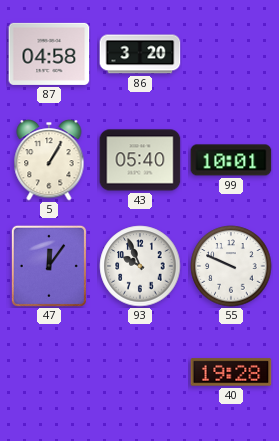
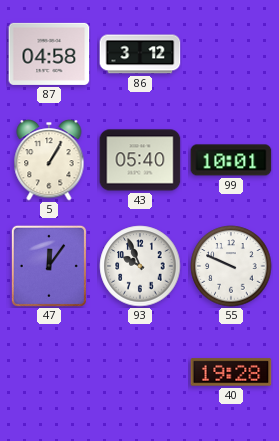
86: 3:20 -> 3:12
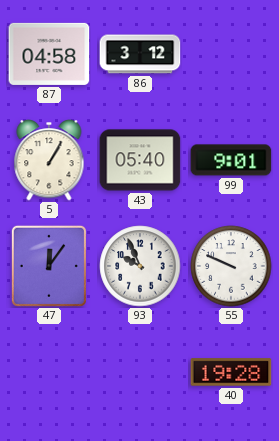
99: 10:01 -> 9:01
